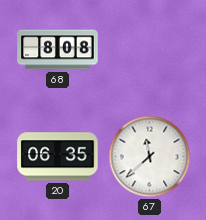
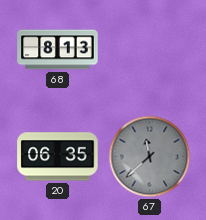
68: 8:08 -> 8:13
67 dial: white -> grey
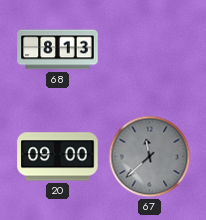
20: 06:35 -> 09:00
